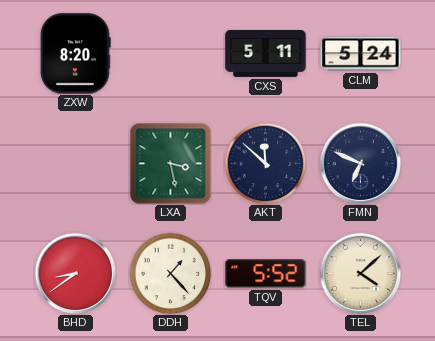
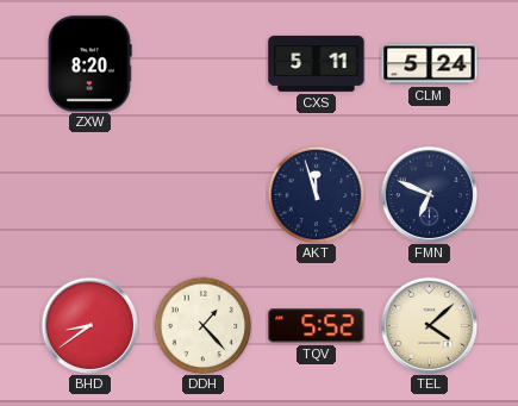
LXA: 3:28 -> none
AKT: 11:52 -> 11:57
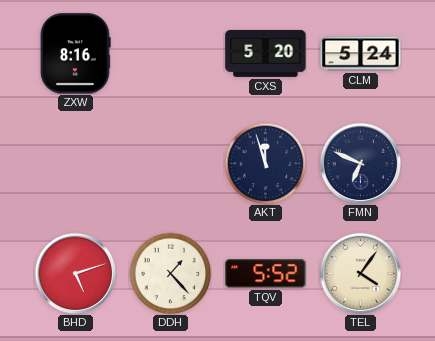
ZXW: 8:20 -> 8:16
CXS: 5:11 -> 5:20
BHD: 8:39 -> 5:12
TEL: 4:08 -> 4:06
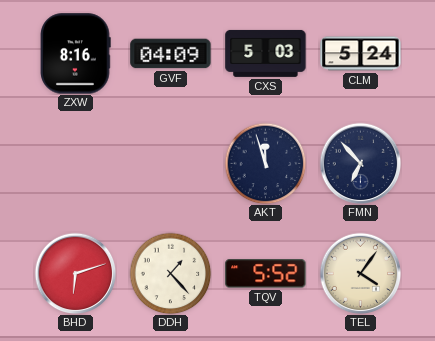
GVF: none -> 04:09
CXS: 5:20 -> 5:03
FMN: 6:49 -> 6:53
BHD: 5:12 -> 6:12
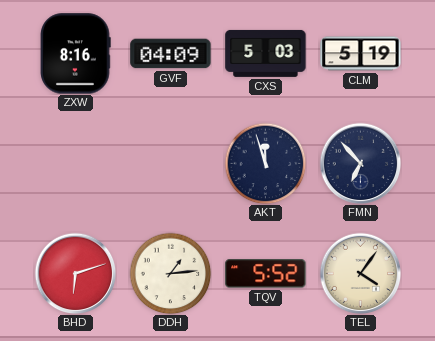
CLM: 5:24 -> 5:19
DDH: 1:23 -> 1:14
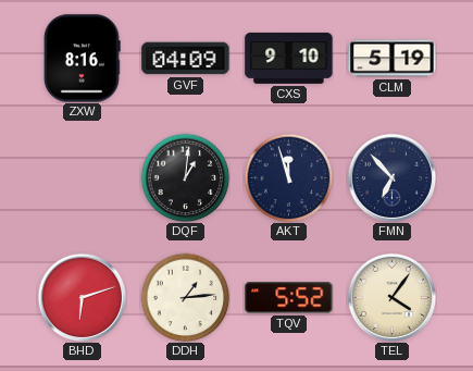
CXS: 5:03 -> 9:10
DQF: none -> 1:01
